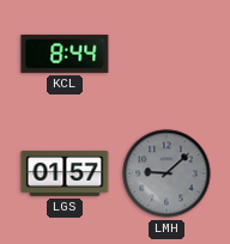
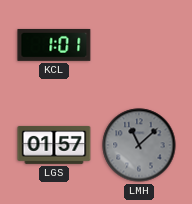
KCL: 8:44 -> 1:01
LMH: 9:08 -> 11:08
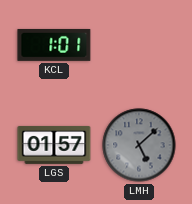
LMH: 11:08 -> 5:08
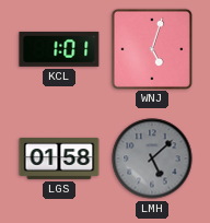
WNJ: none -> 5:03
LGS: 01:57 -> 01:58
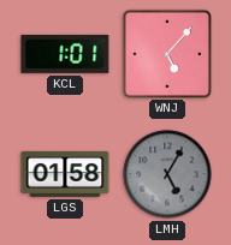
WNJ: 5:03 -> 5:07
LMH: 5:08 -> 5:05
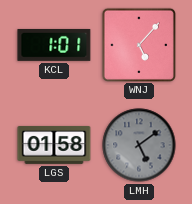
LMH: 5:05 -> 5:09
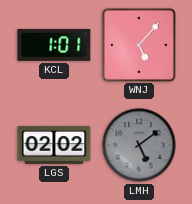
LGS: 01:58 -> 02:02
